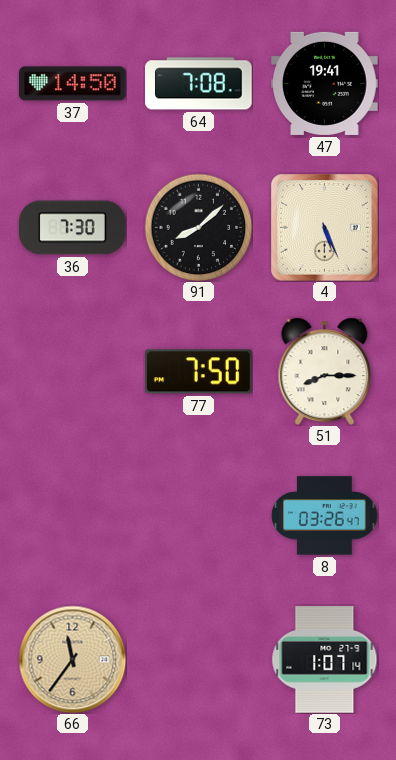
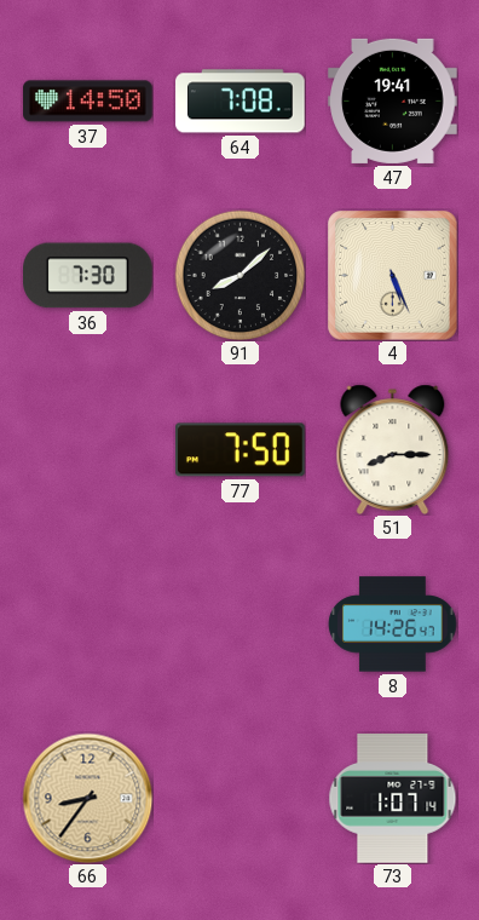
8: 03:26 -> 14:26
66: 11:36 -> 8:36
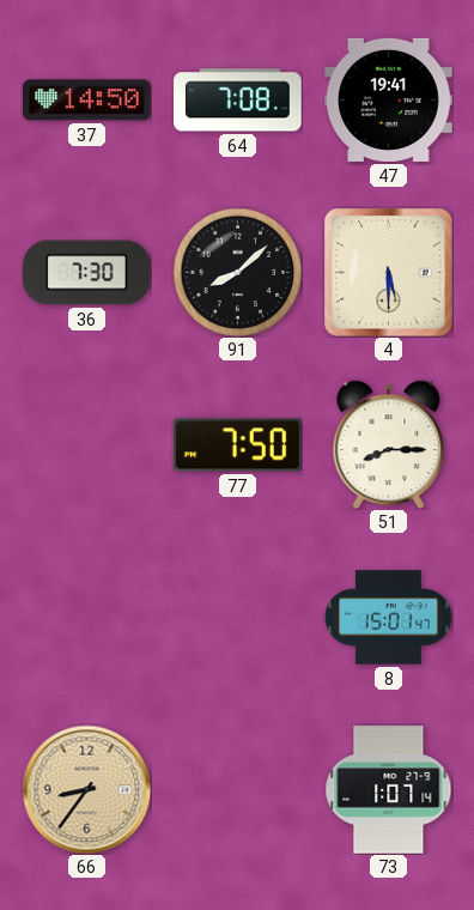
4: 5:26 -> 5:30
8: 14:26 -> 15:01
